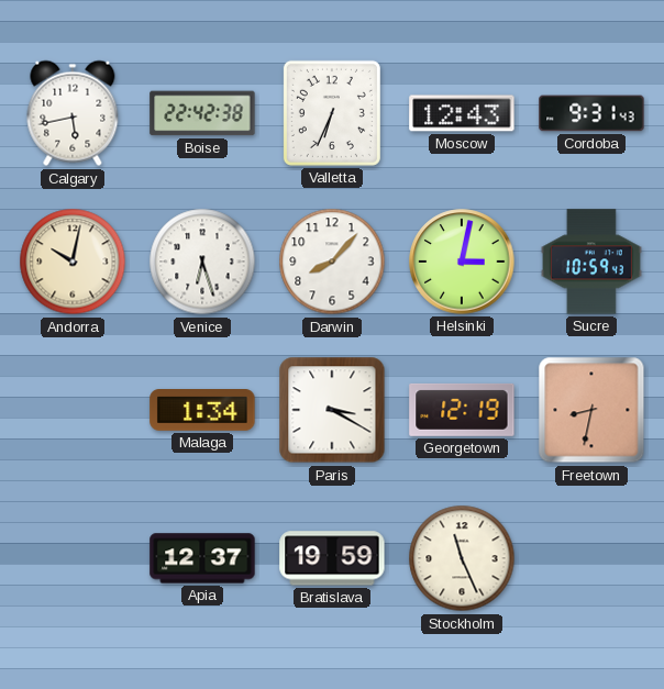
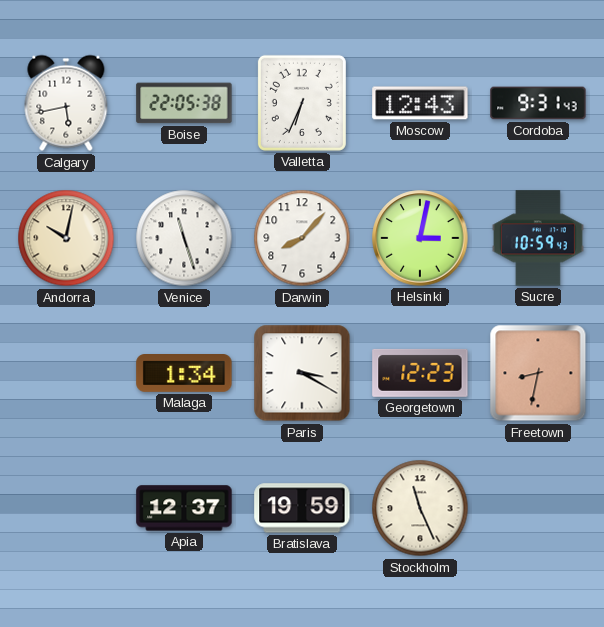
Boise: 22:42 -> 22:05
Venice: 6:27 -> 11:27
Georgetown: 12:19 -> 12:23
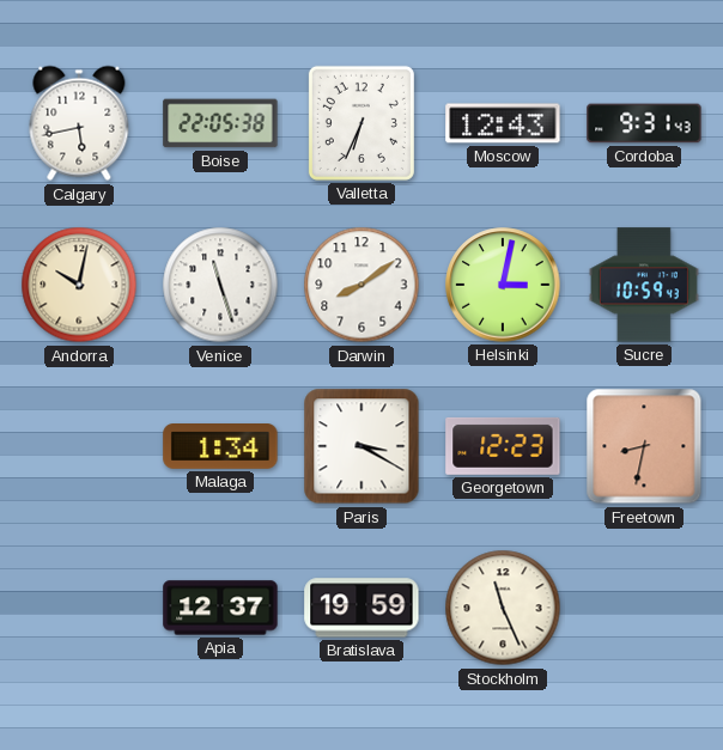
Darwin: 8:07 -> 8:09
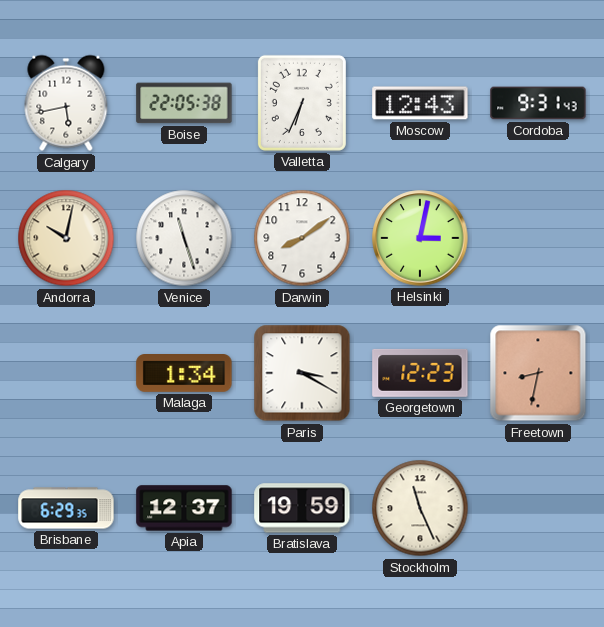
Sucre: 10:59 -> none
Brisbane: none -> 6:29
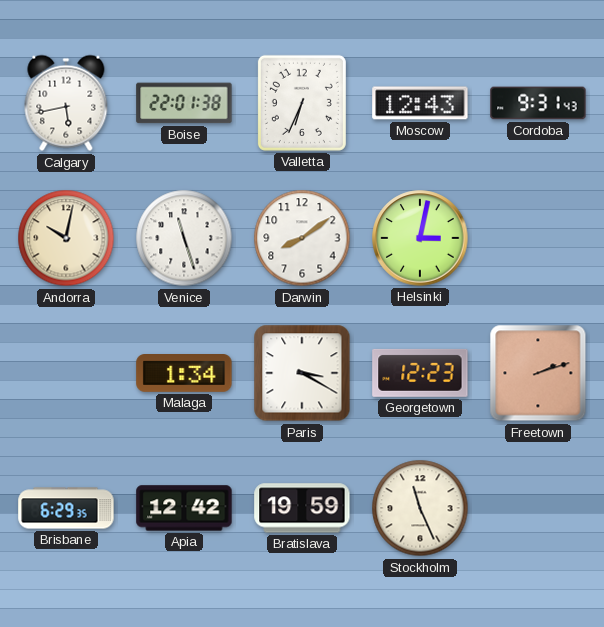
Boise: 22:05 -> 22:01
Freetown: 8:32 -> 2:12
Apia: 12:37 -> 12:42
